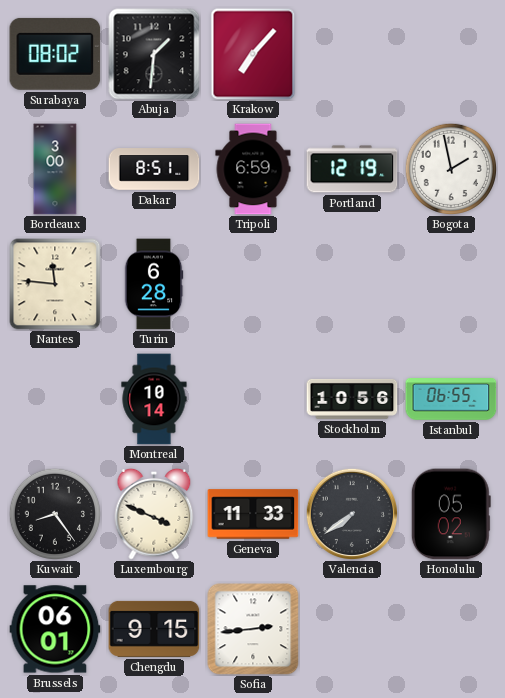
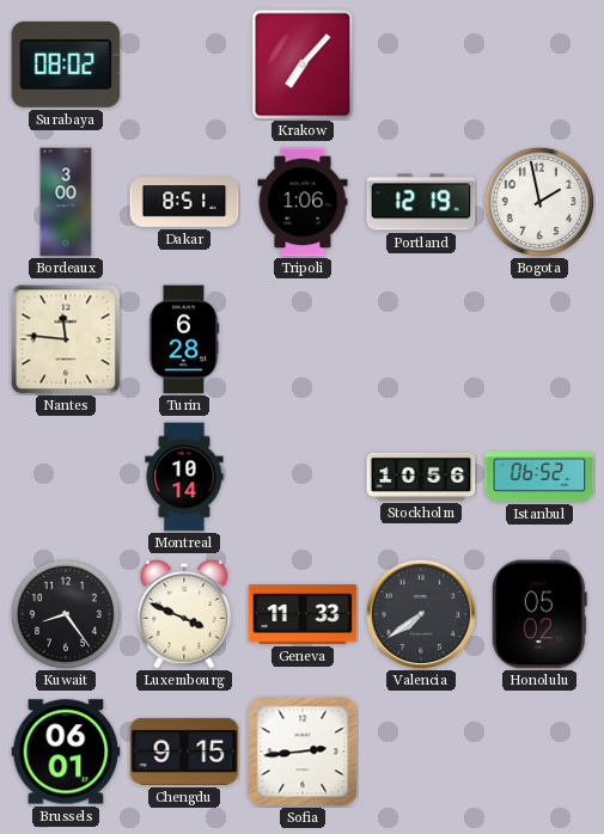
Abuja: 1:31 -> none
Tripoli: 6:59 -> 1:06
Istanbul: 06:55 -> 06:52
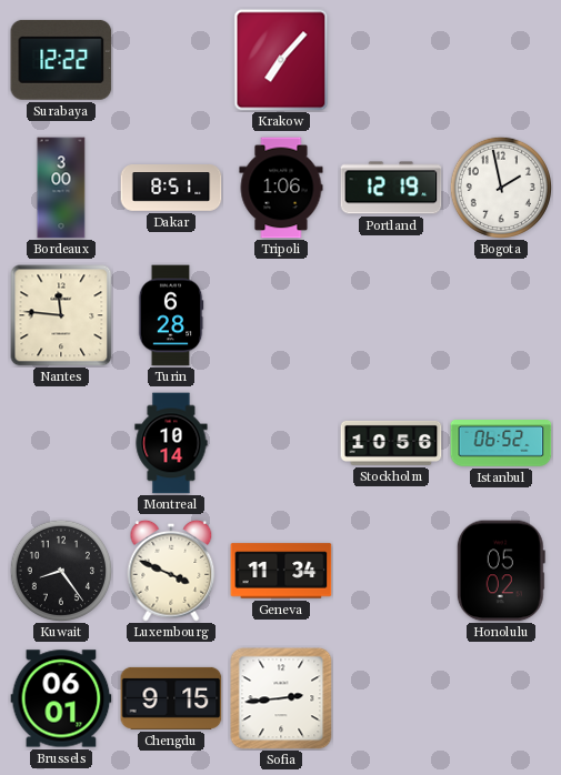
Surabaya: 08:02 -> 12:22
Geneva: 11:33 -> 11:34
Valencia: 7:39 -> none
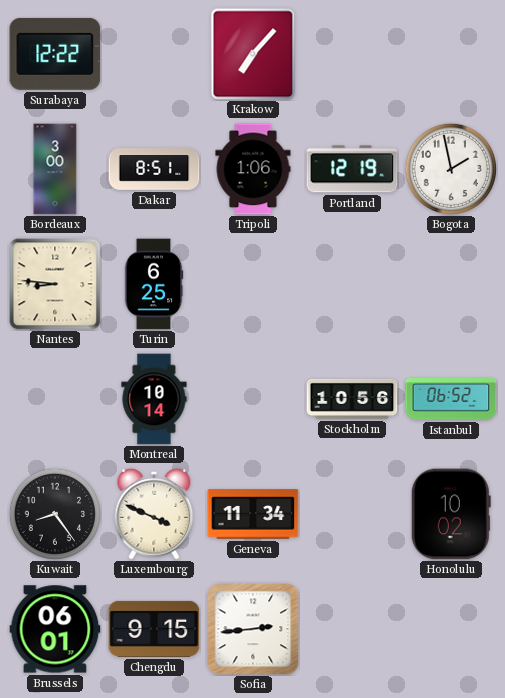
Nantes: 11:46 -> 8:46
Turin: 6:28 -> 6:25
Honolulu: 05:02 -> 10:02
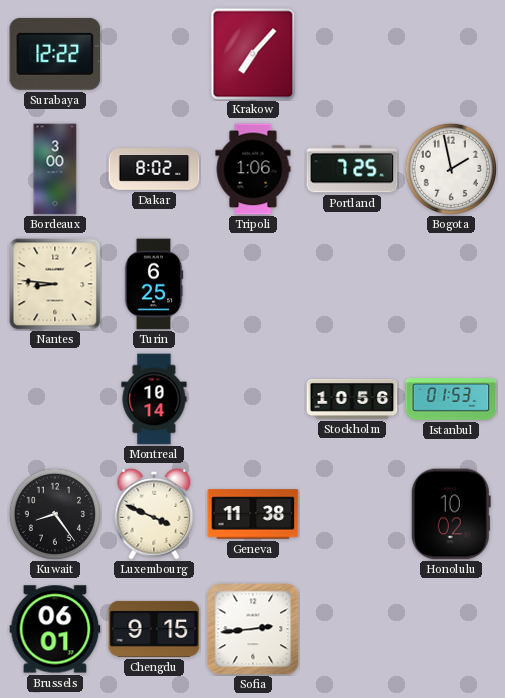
Dakar: 8:51 -> 8:02
Portland: 12:19 -> 7:25
Istanbul: 06:52 -> 01:53
Geneva: 11:34 -> 11:38
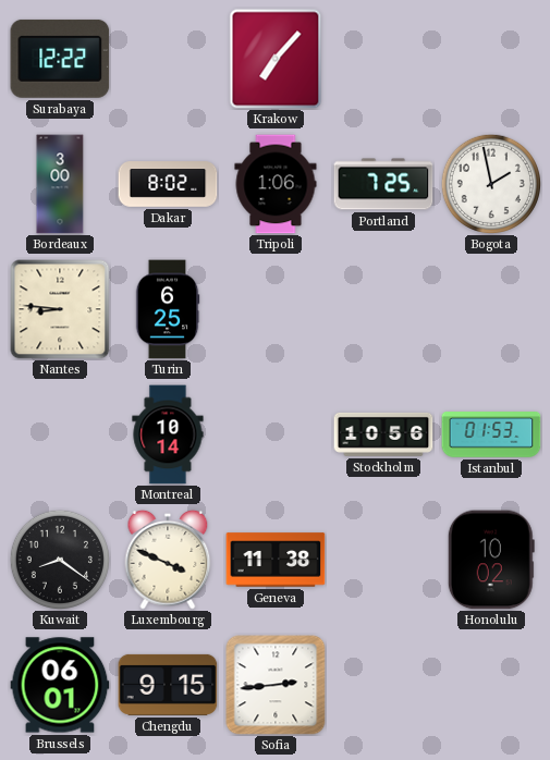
Kuwait: 8:24 -> 8:21
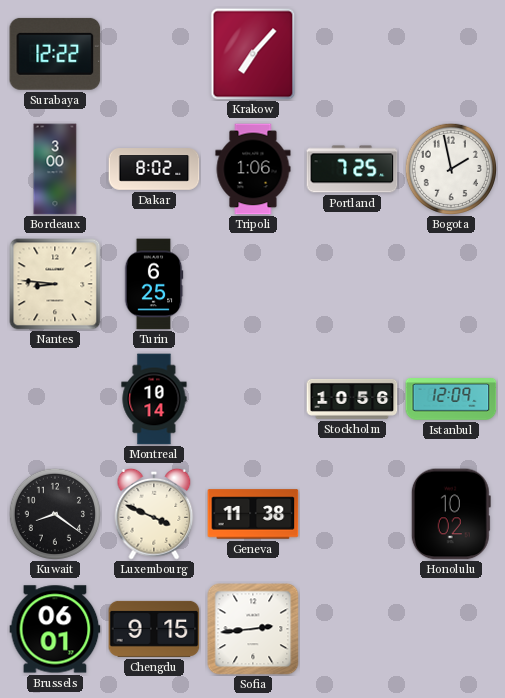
Istanbul: 01:53 -> 12:09
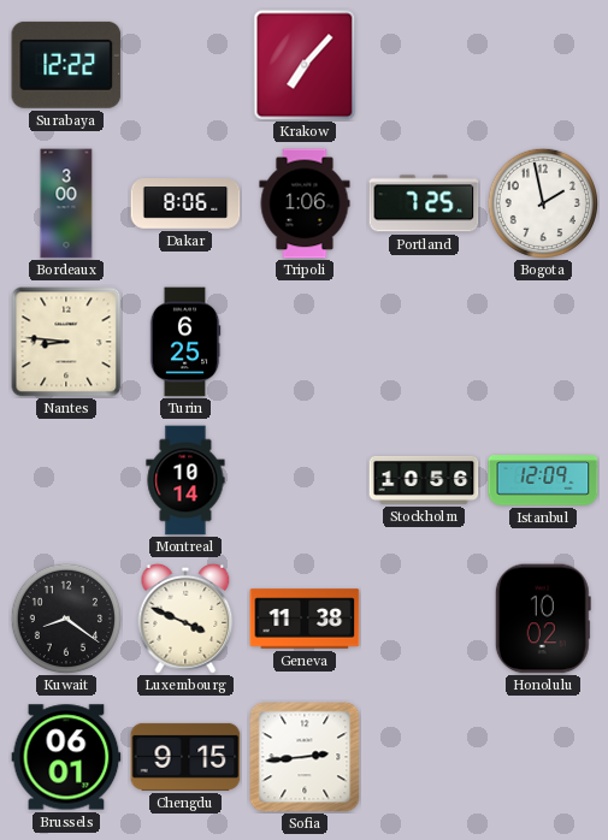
Dakar: 8:02 -> 8:06
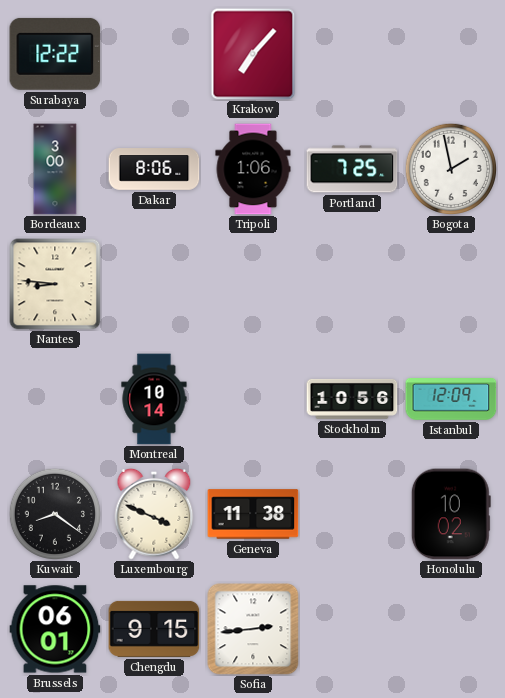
Turin: 6:25 -> none
